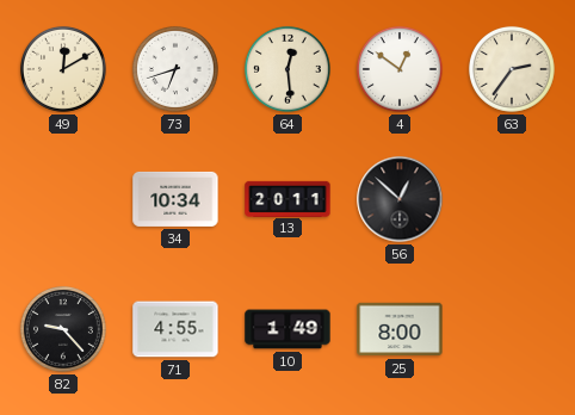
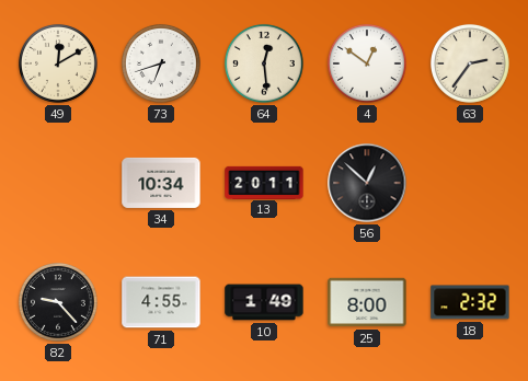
18: none -> 2:32
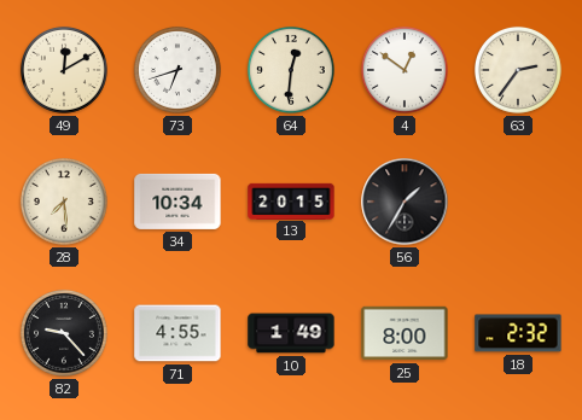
64: 12:29 -> 12:31
28: none -> 7:29
13: 20:11 -> 20:15
56: 12:52 -> 1:35
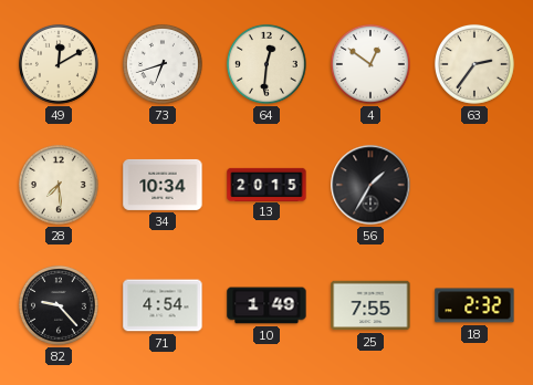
71: 4:55 -> 4:54
25: 8:00 -> 7:55
